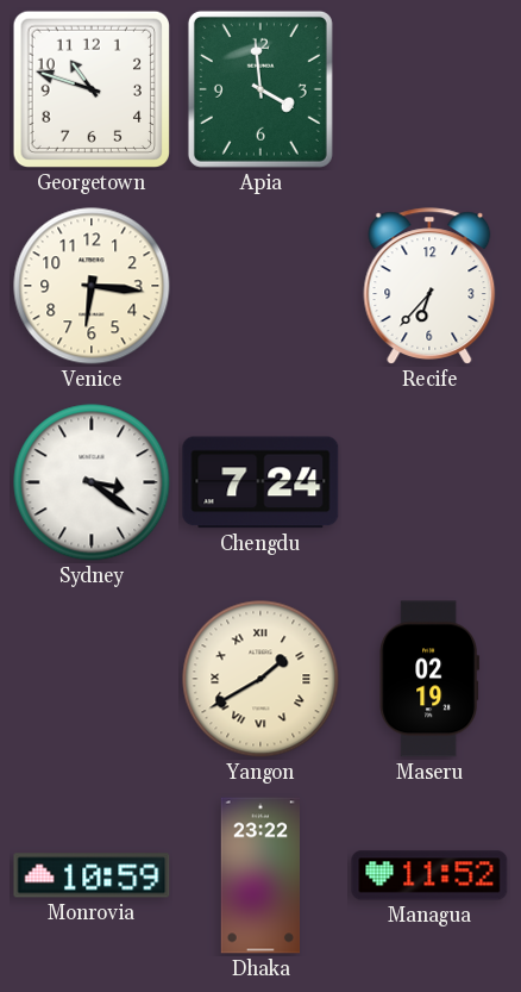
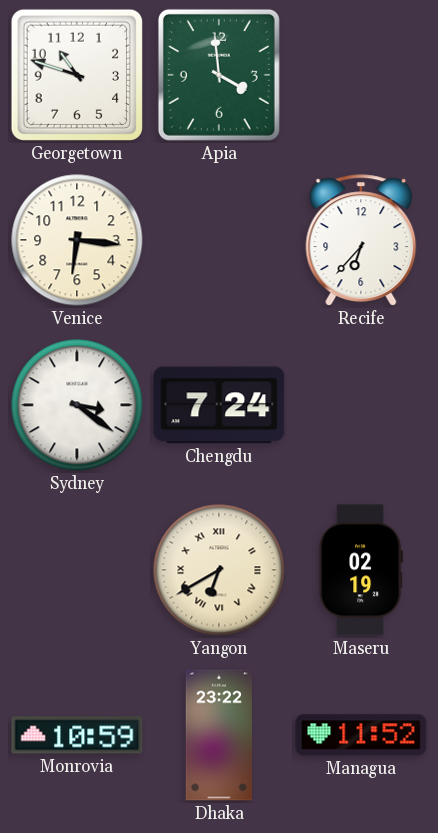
Yangon: 1:40 -> 6:40
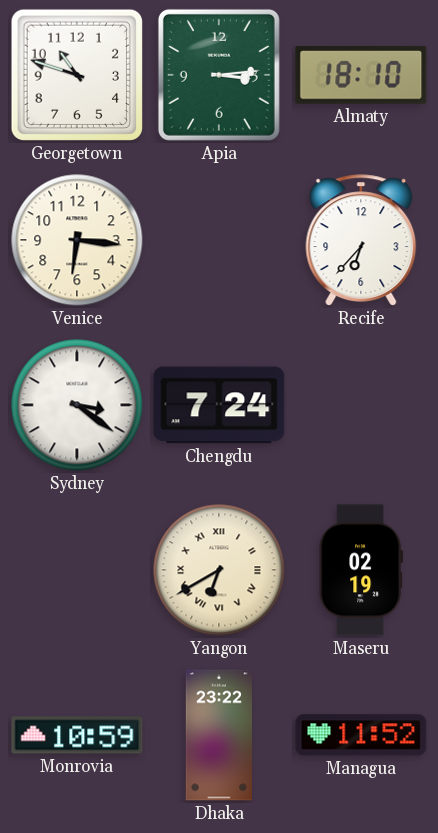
Apia: 3:59 -> 3:14
Almaty: none -> 18:10
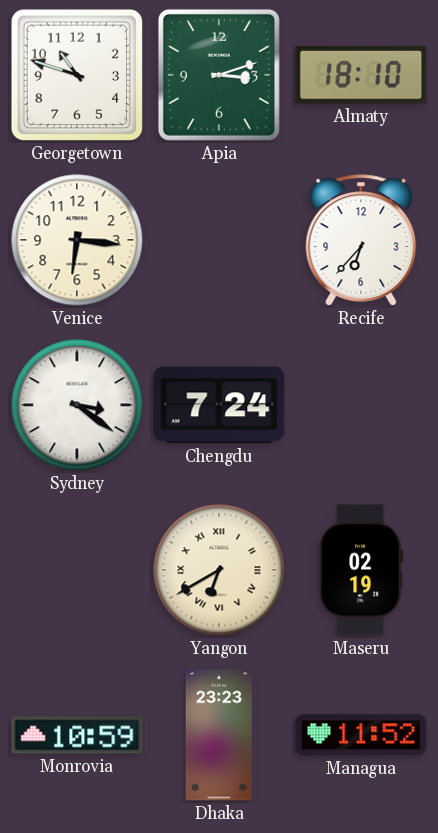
Apia: 3:14 -> 3:12
Dhaka: 23:22 -> 23:23
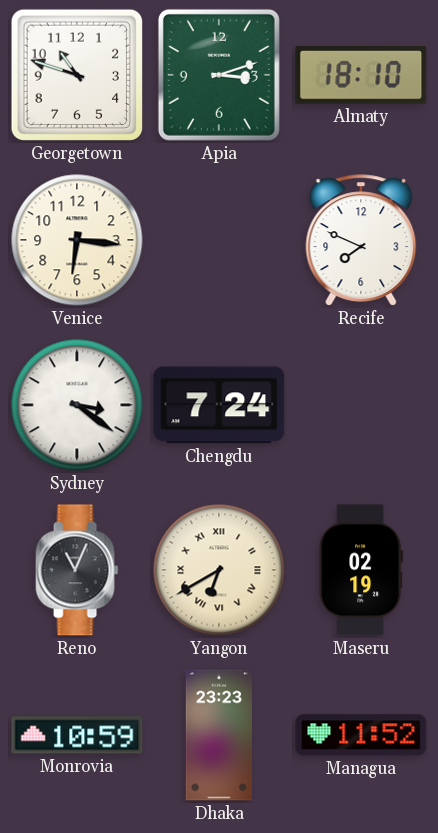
Recife: 6:37 -> 7:49
Reno: none -> 11:04
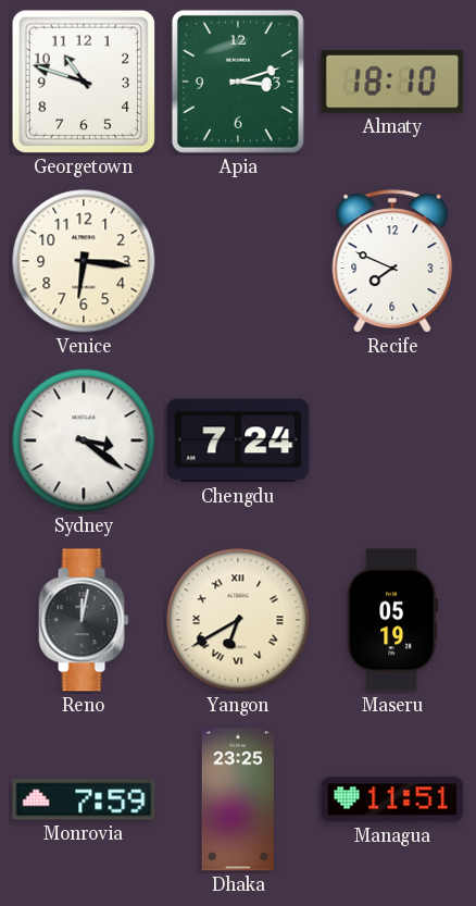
Reno: 11:04 -> 12:02
Maseru: 02:19 -> 05:19
Monrovia: 10:59 -> 7:59
Dhaka: 23:23 -> 23:25
Managua: 11:52 -> 11:51
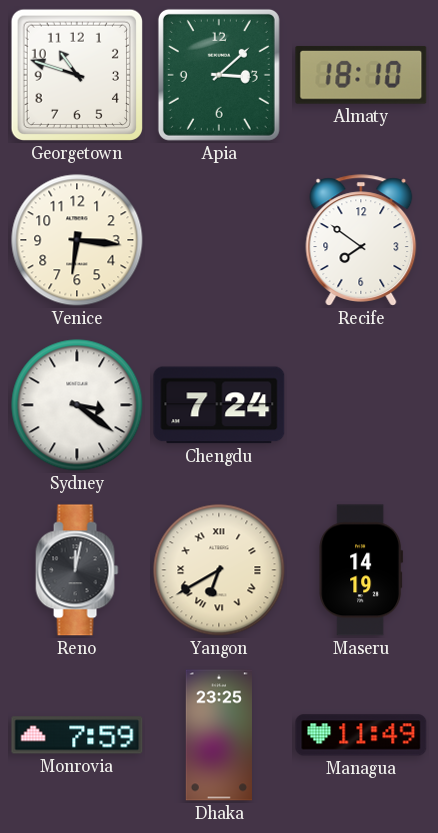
Apia: 3:12 -> 3:08
Recife: 7:49 -> 7:51
Maseru: 05:19 -> 14:19
Managua: 11:51 -> 11:49
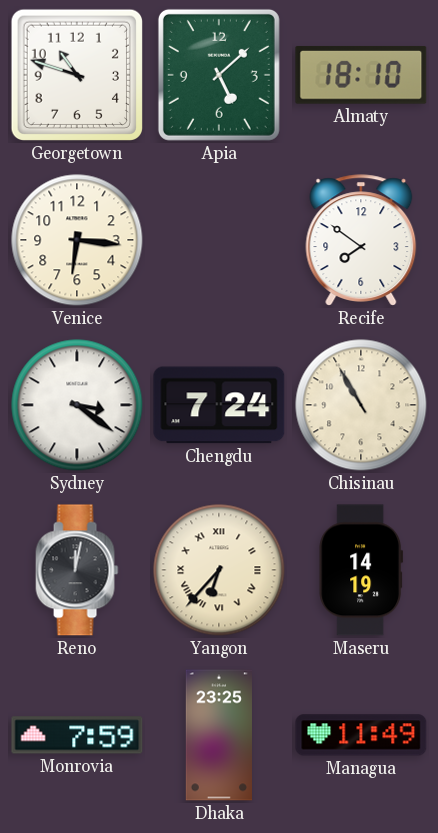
Apia: 3:08 -> 5:08
Chisinau: none -> 10:55
Yangon: 6:40 -> 6:37
